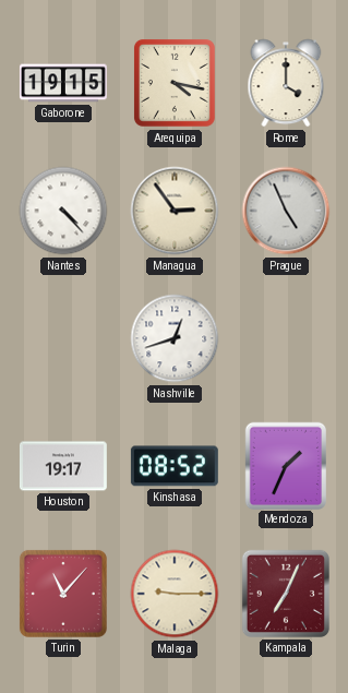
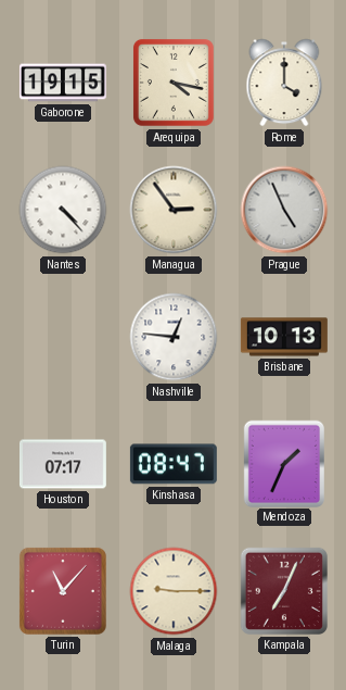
Nashville: 12:42 -> 12:46
Brisbane: none -> 10:13
Houston: 19:17 -> 07:17
Kinshasa: 08:52 -> 08:47
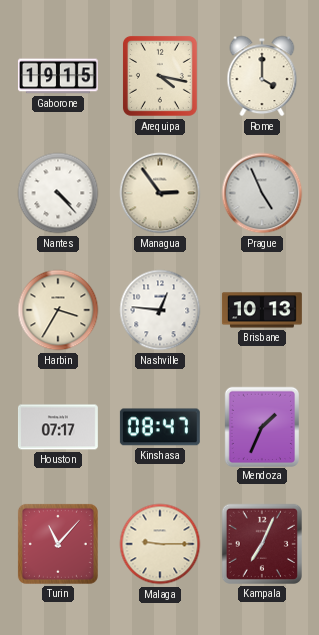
Harbin: none -> 3:35
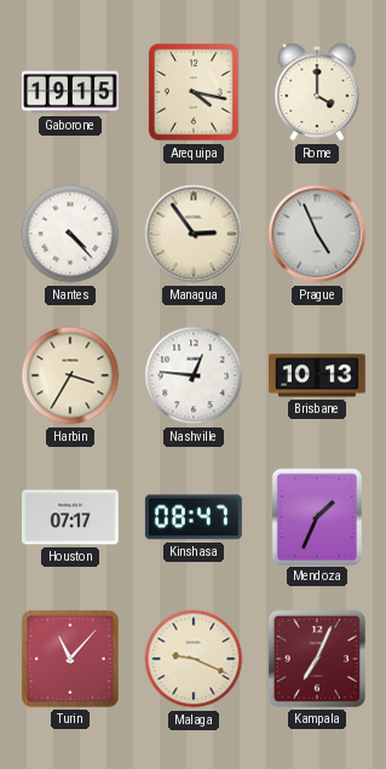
Malaga: 9:15 -> 9:19
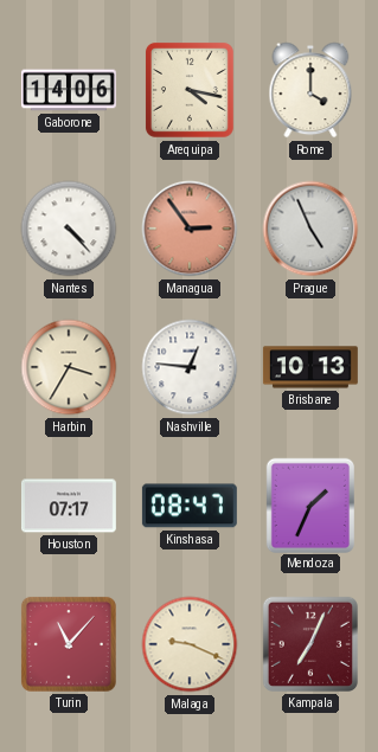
Gaborone: 19:15 -> 14:06
Managua dial: cream -> salmon
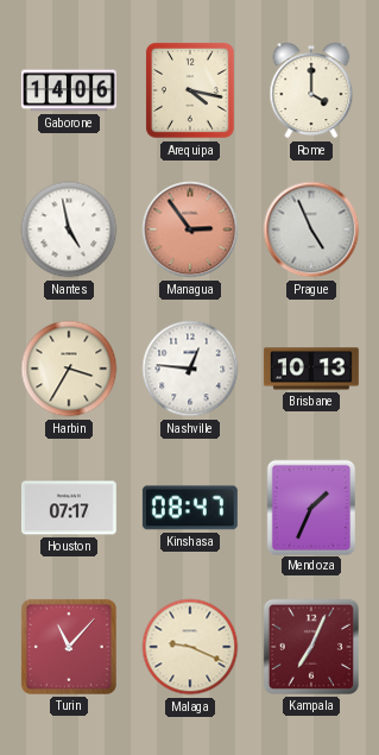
Nantes: 4:23 -> 4:58
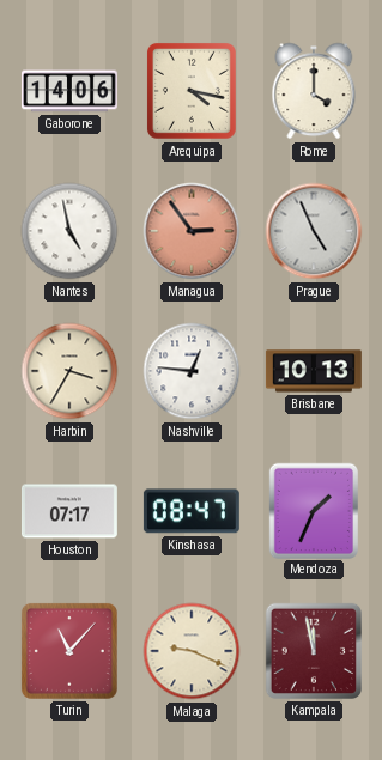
Kampala: 7:04 -> 11:58
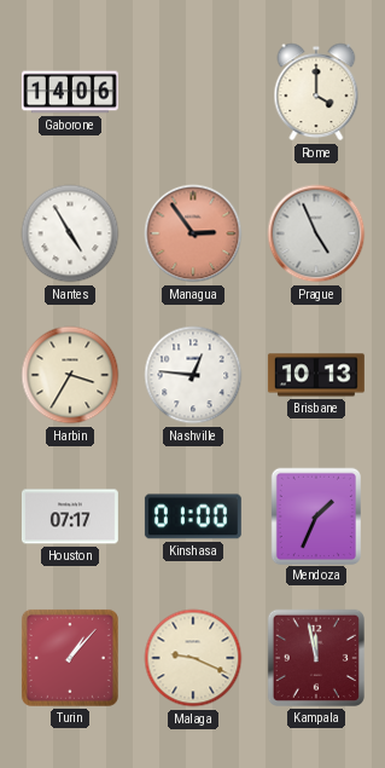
Arequipa: 4:17 -> none
Nantes: 4:58 -> 4:55
Kinshasa: 08:47 -> 01:00
Turin: 11:07 -> 1:07
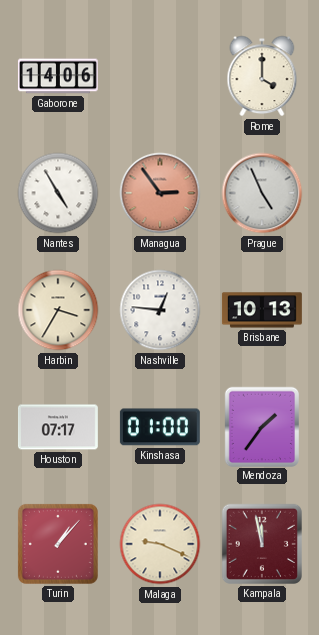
Mendoza: 1:34 -> 1:36
